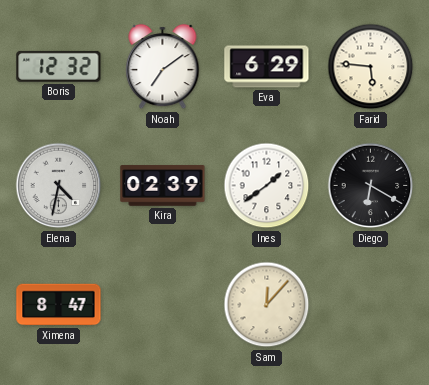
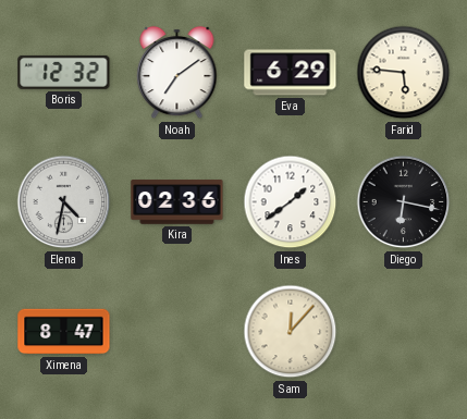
Kira: 02:39 -> 02:36
Diego: 6:20 -> 6:17
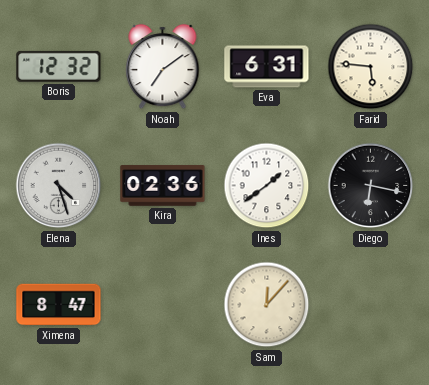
Eva: 6:29 -> 6:31
Elena: 4:32 -> 4:27
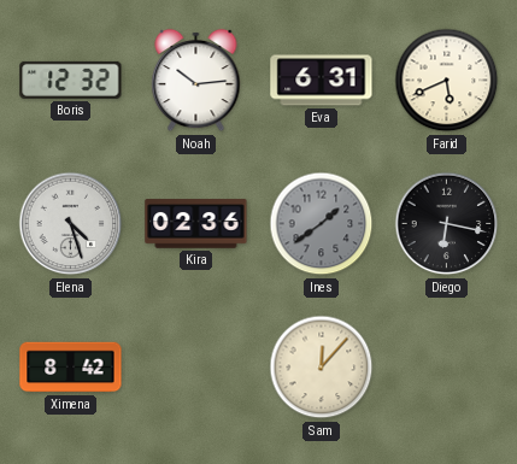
Noah: 7:09 -> 10:14
Farid: 5:46 -> 5:41
Ines dial: white -> grey
Ximena: 8:47 -> 8:42
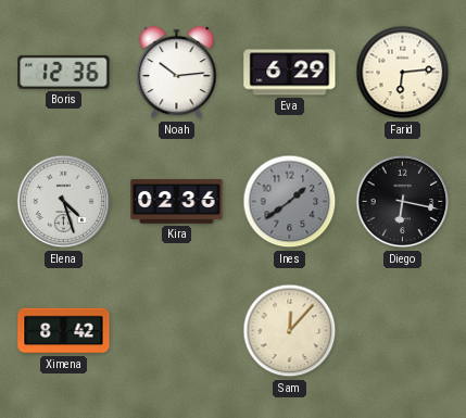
Boris: 12:32 -> 12:36
Eva: 6:31 -> 6:29
Farid: 5:41 -> 6:14
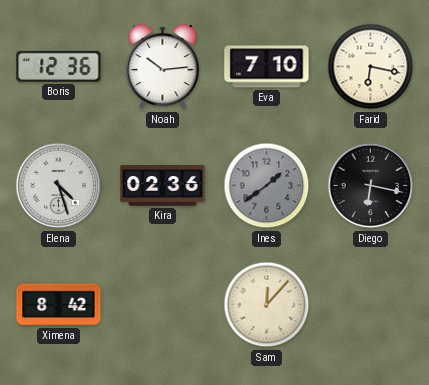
Eva: 6:29 -> 7:10
Farid: 6:14 -> 6:17
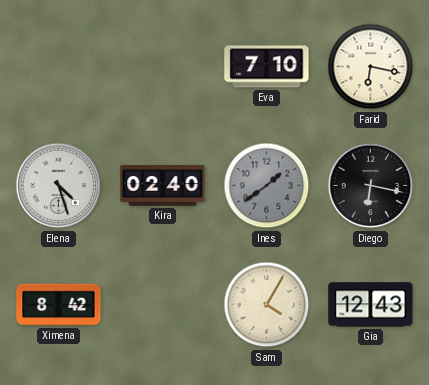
Boris: 12:36 -> none
Noah: 10:14 -> none
Kira: 02:36 -> 02:40
Sam: 12:07 -> 4:05
Gia: none -> 12:43
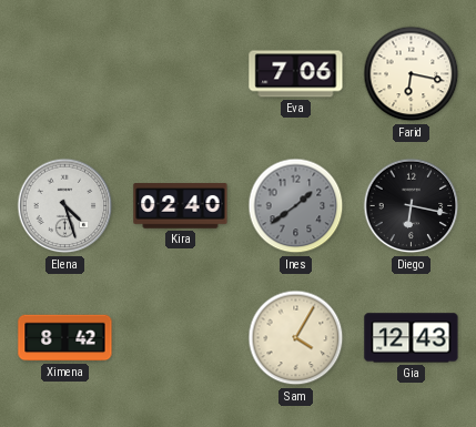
Eva: 7:10 -> 7:06
